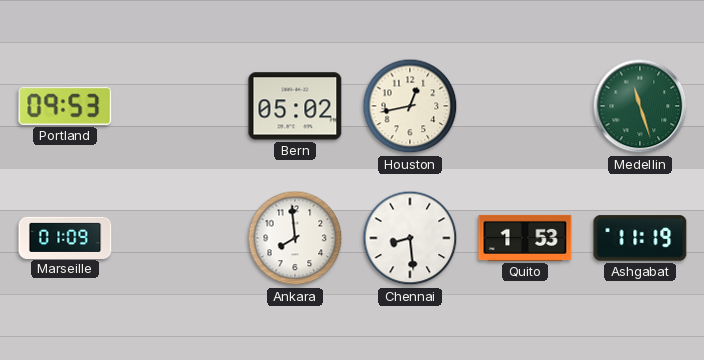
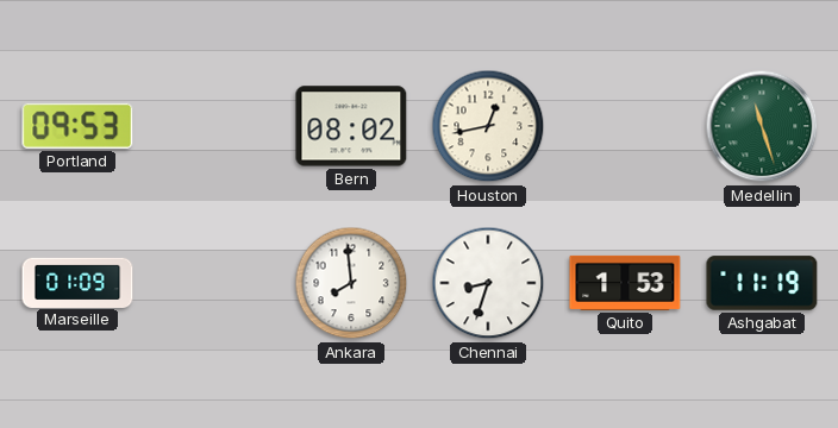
Bern: 05:02 -> 08:02
Chennai: 8:29 -> 8:33
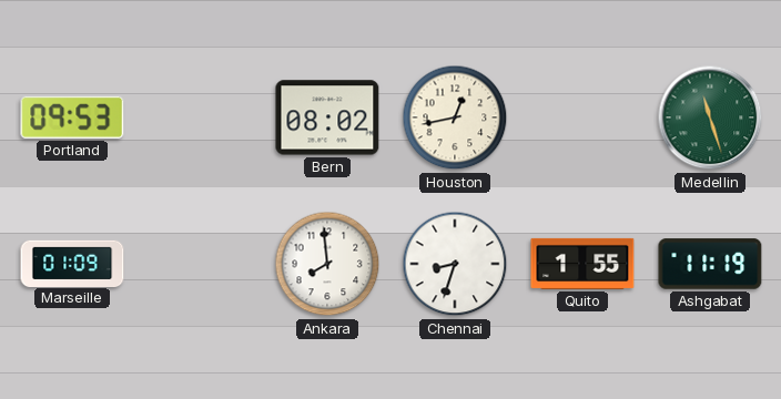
Quito: 1:53 -> 1:55
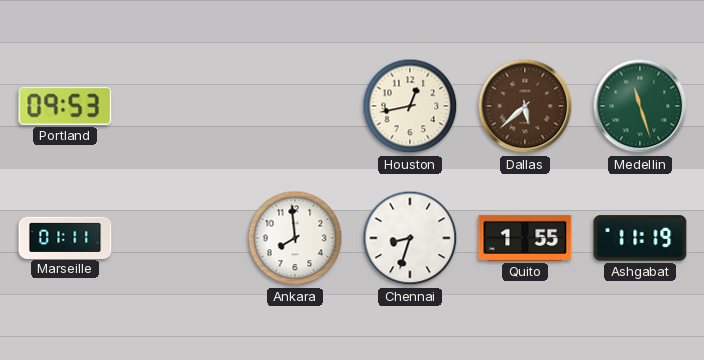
Bern: 08:02 -> none
Dallas: none -> 5:38
Marseille: 01:09 -> 01:11
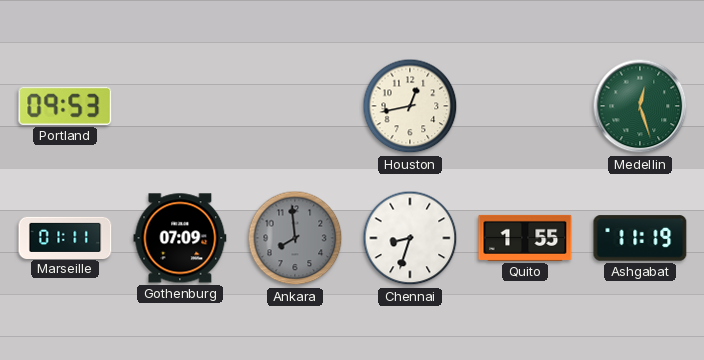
Dallas: 5:38 -> none
Medellin: 11:27 -> 12:27
Gothenburg: none -> 07:09
Ankara dial: white -> grey
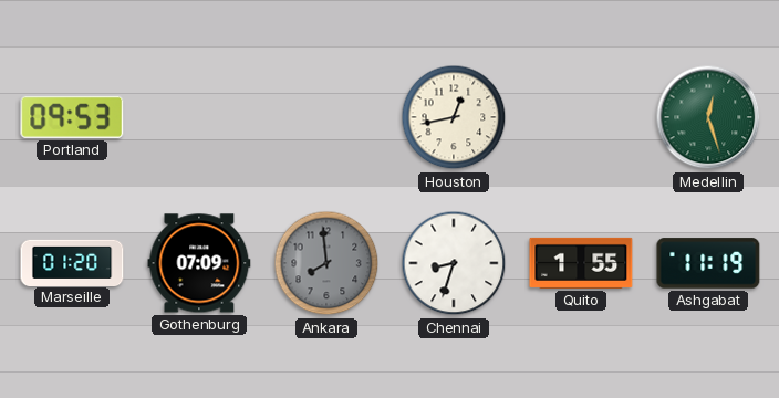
Marseille: 01:11 -> 01:20
